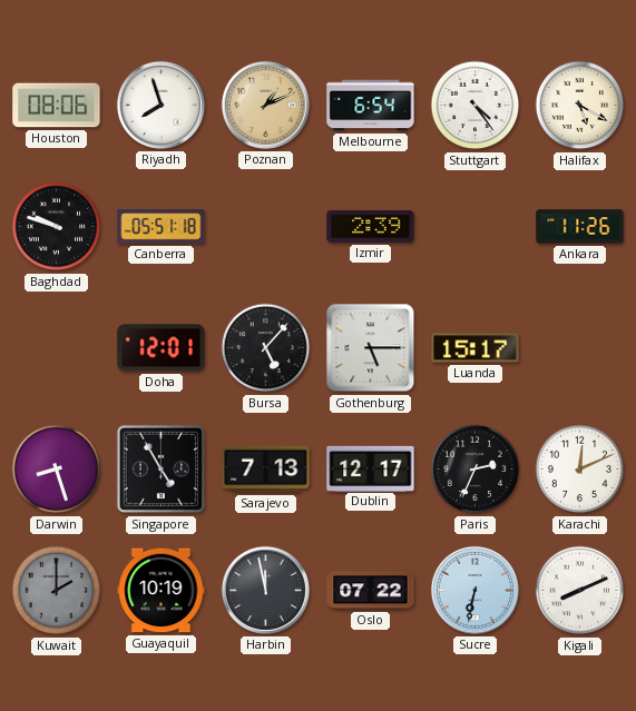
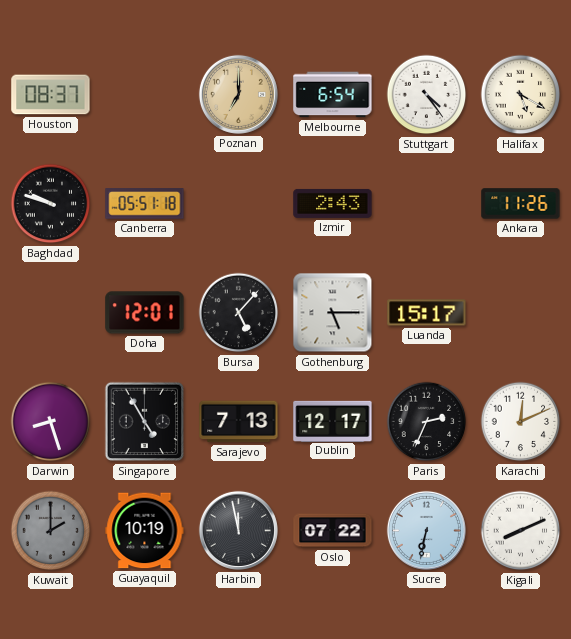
Houston: 08:06 -> 08:37
Riyadh: 7:57 -> none
Poznan: 1:11 -> 7:00
Izmir: 2:39 -> 2:43
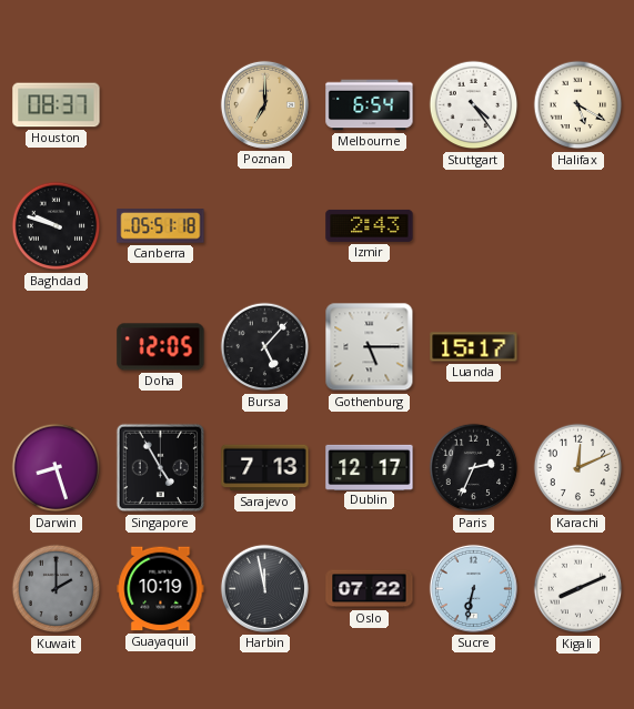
Ankara: 11:26 -> none
Doha: 12:01 -> 12:05
